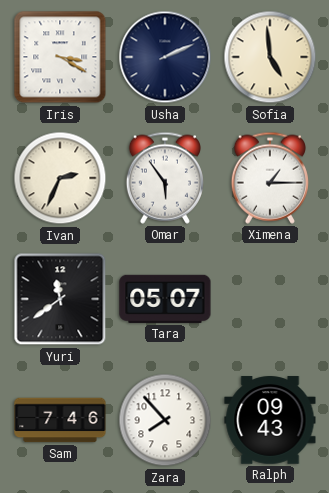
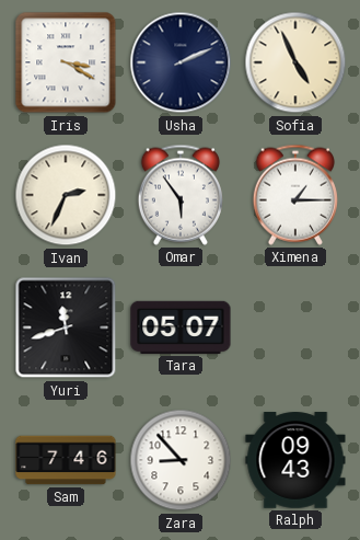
Sofia: 4:59 -> 4:56
Yuri: 11:39 -> 11:42
Zara: 7:53 -> 8:53
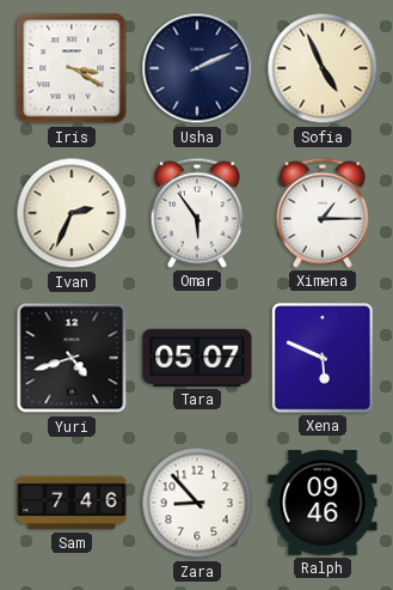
Yuri: 11:42 -> 4:42
Xena: none -> 5:49
Ralph: 09:43 -> 09:46
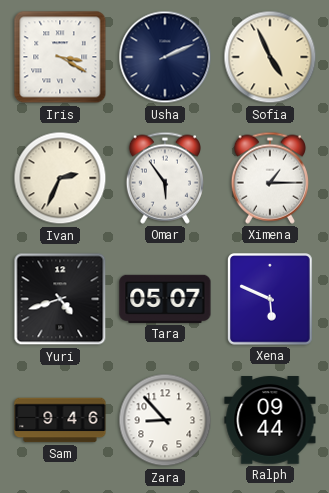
Sam: 7:46 -> 9:46
Ralph: 09:46 -> 09:44
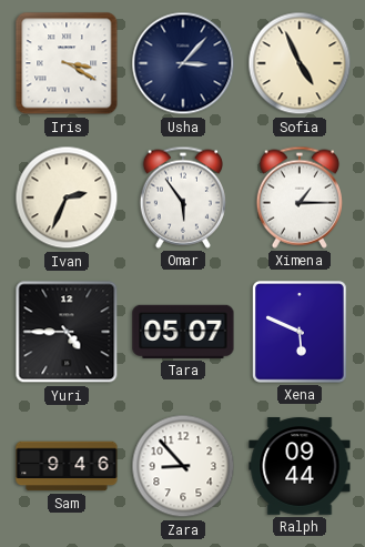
Usha: 2:11 -> 3:07
Yuri: 4:42 -> 4:45
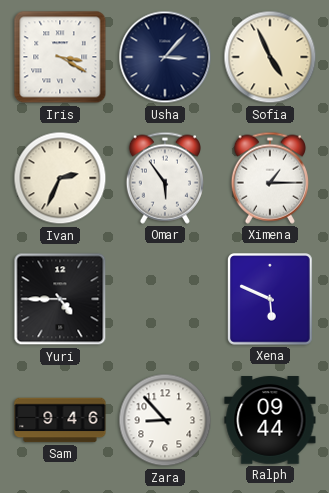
Tara: 05:07 -> none
